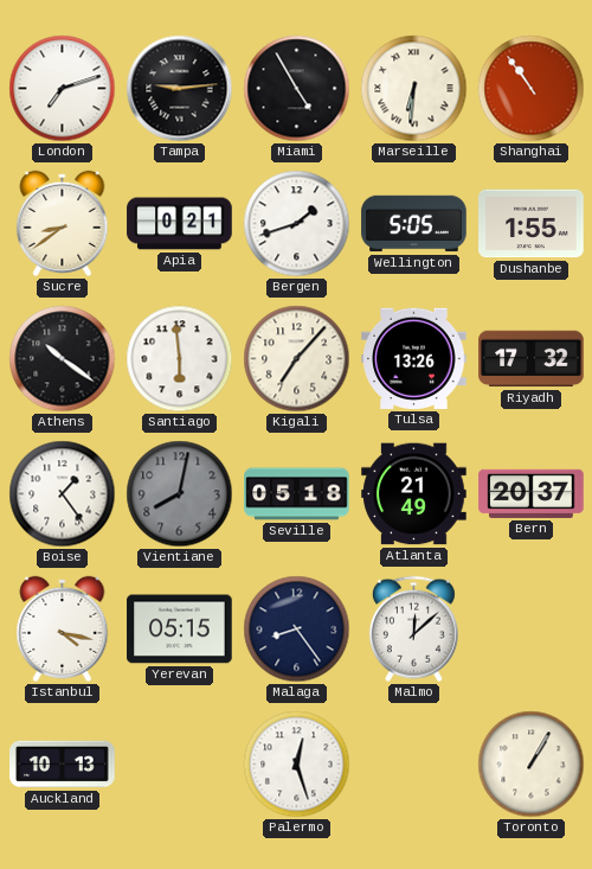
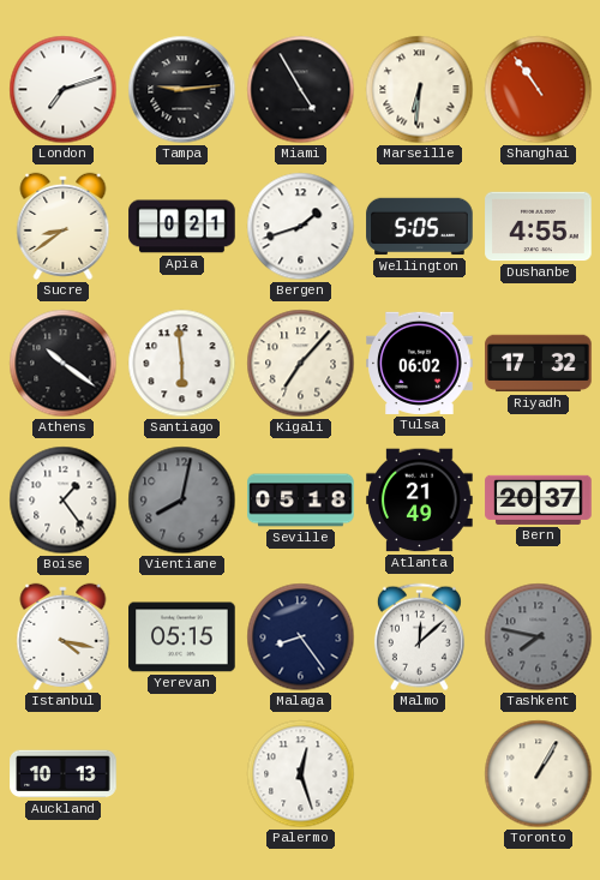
Dushanbe: 1:55 -> 4:55
Tulsa: 13:26 -> 06:02
Tashkent: none -> 7:47
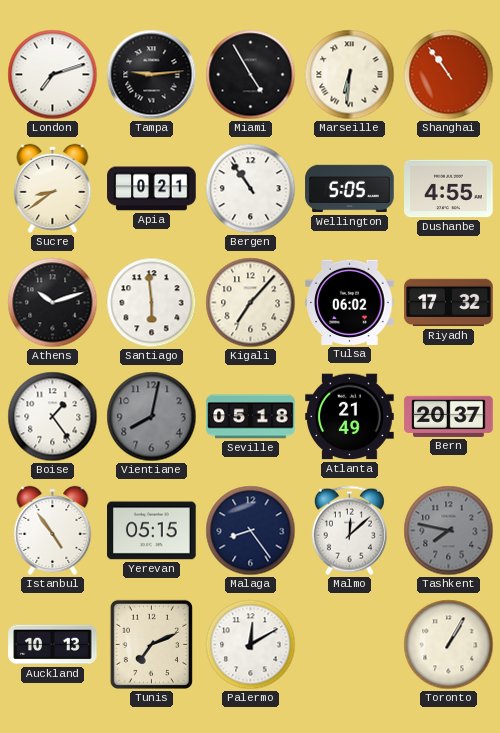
Bergen: 1:42 -> 10:54
Athens: 10:21 -> 10:12
Istanbul: 4:17 -> 4:54
Tunis: none -> 7:11
Palermo: 12:27 -> 12:10
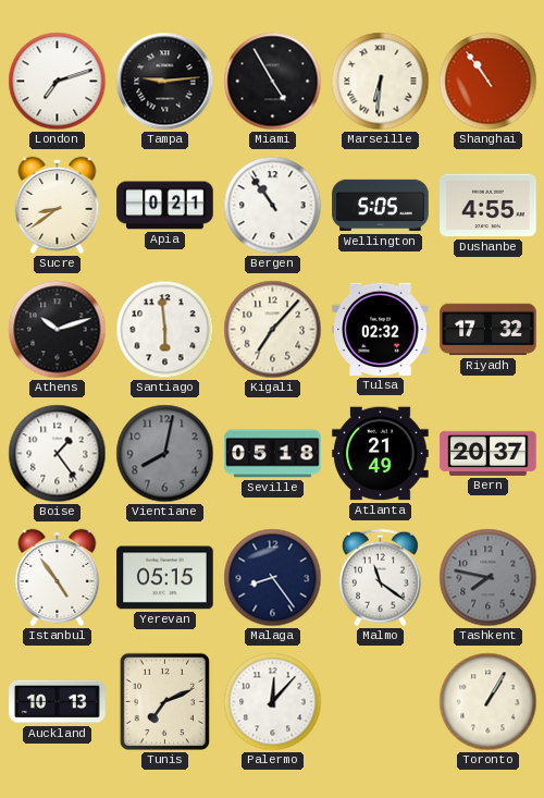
Tulsa: 06:02 -> 02:32
Malmo: 12:08 -> 11:21
Palermo: 12:10 -> 12:07
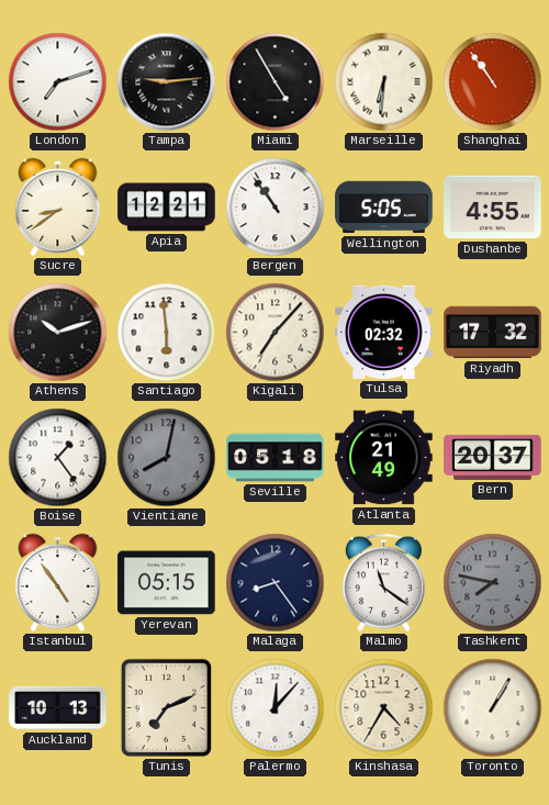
Apia: 0:21 -> 12:21
Kinshasa: none -> 4:35
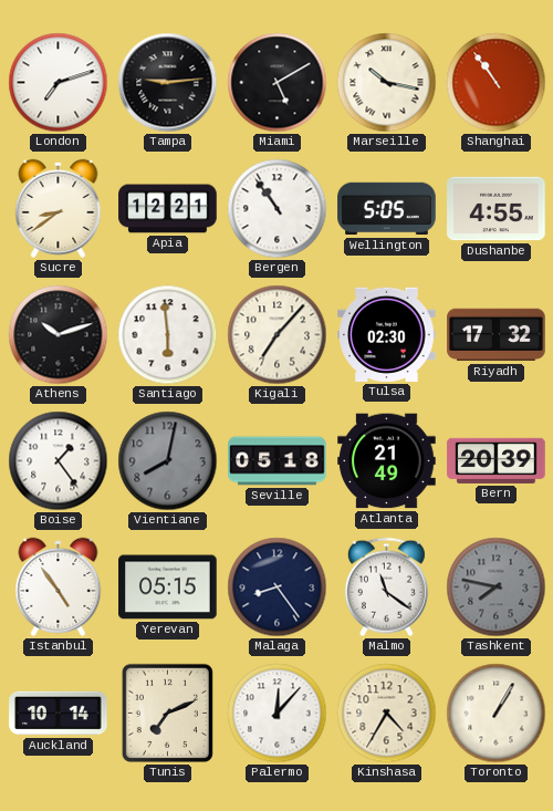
Miami: 4:55 -> 5:10
Marseille: 6:31 -> 10:17
Tulsa: 02:32 -> 02:30
Bern: 20:37 -> 20:39
Auckland: 10:13 -> 10:14
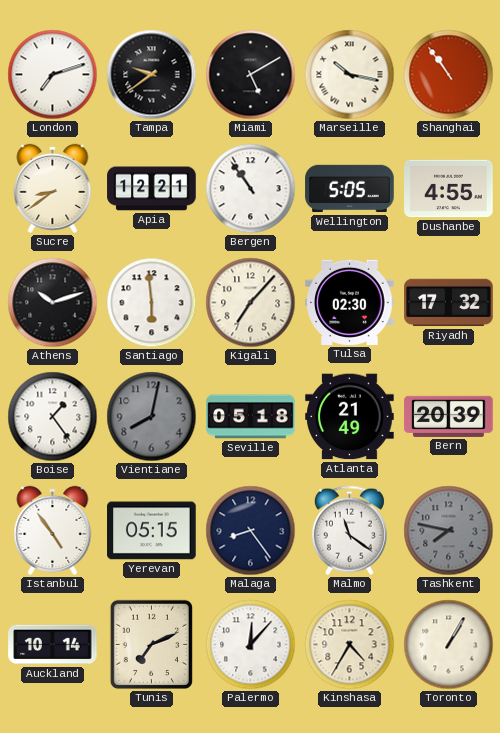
Tampa: 9:14 -> 9:39
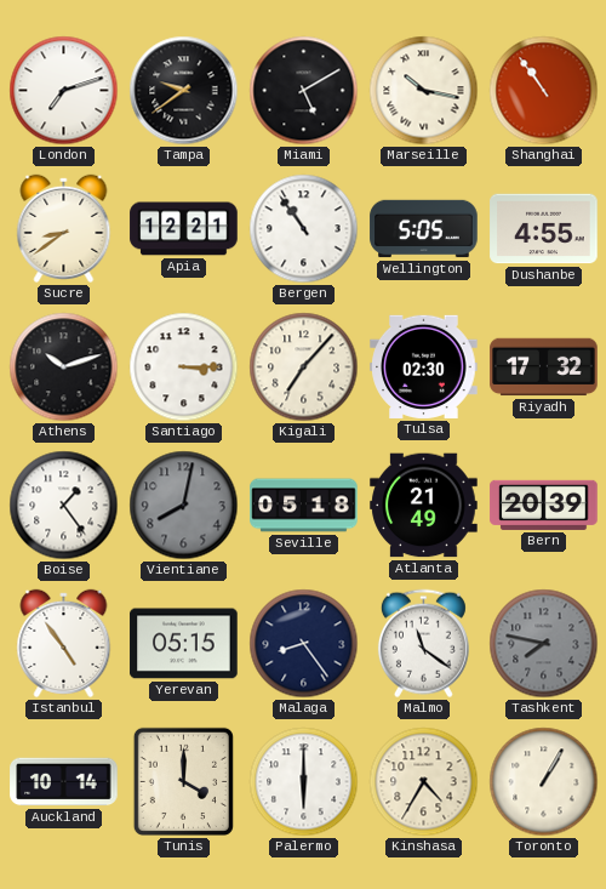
Santiago: 5:59 -> 3:15
Tunis: 7:11 -> 4:00
Palermo: 12:07 -> 6:00
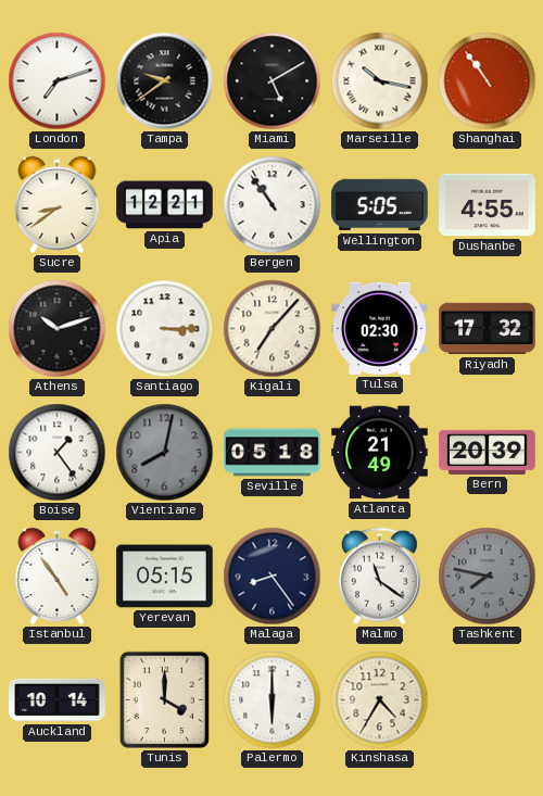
Toronto: 1:05 -> none
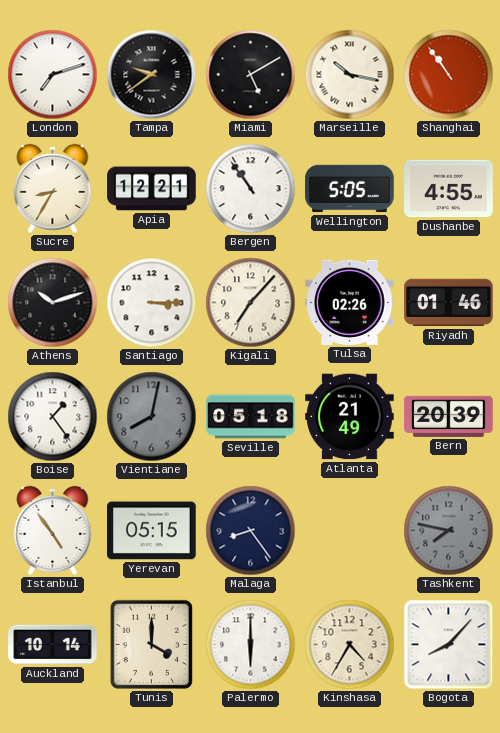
Sucre: 8:39 -> 8:35
Tulsa: 02:30 -> 02:26
Riyadh: 17:32 -> 01:46
Malmo: 11:21 -> none
Bogota: none -> 8:07
